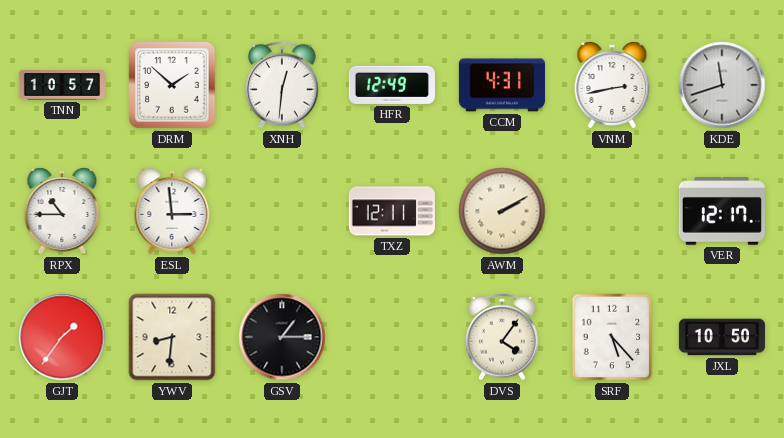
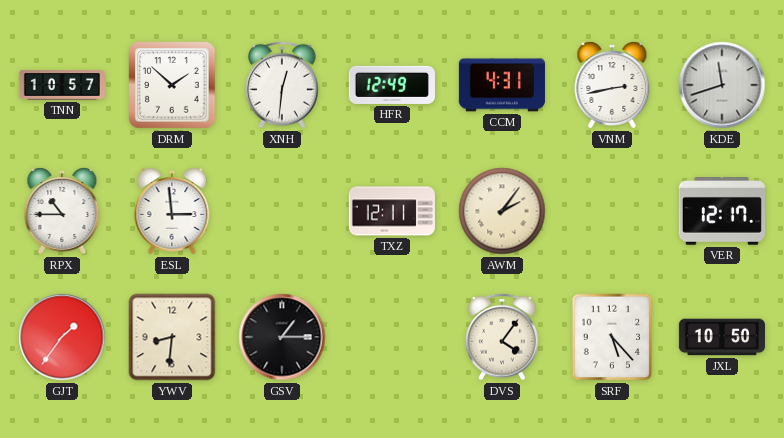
AWM: 2:10 -> 2:06
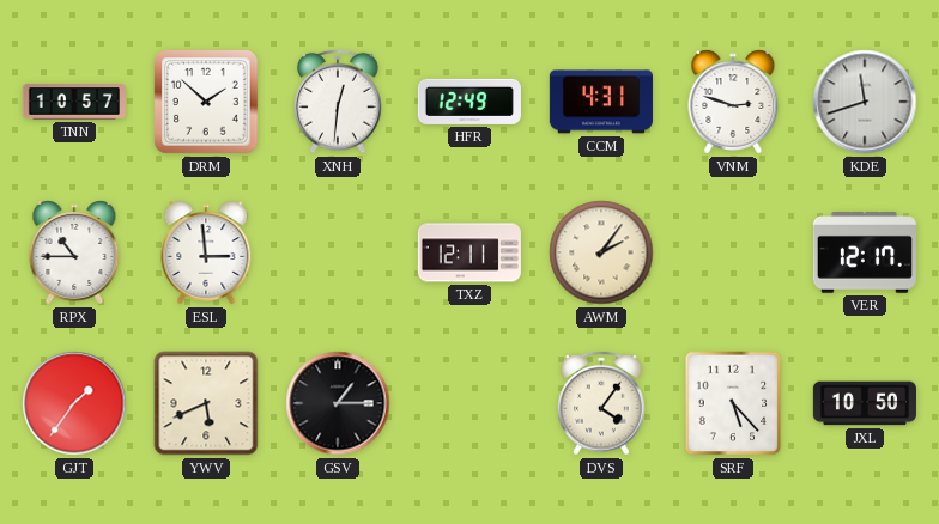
VNM: 2:43 -> 2:48
YWV: 8:31 -> 5:41
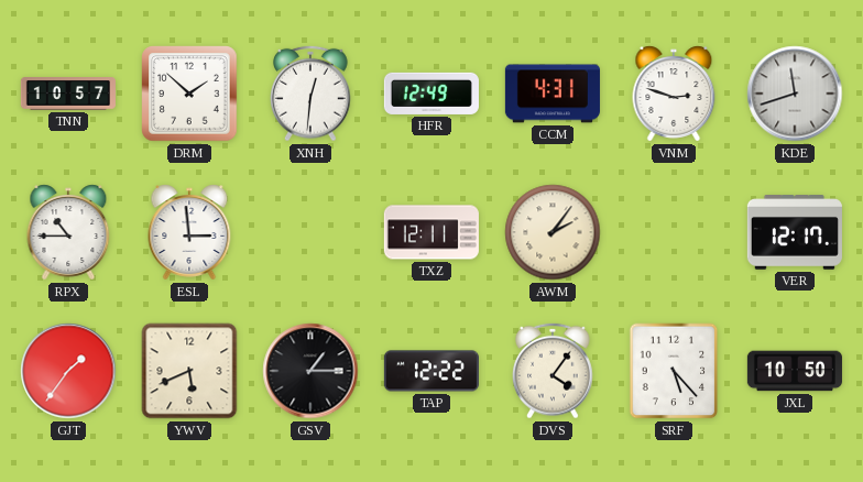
TAP: none -> 12:22
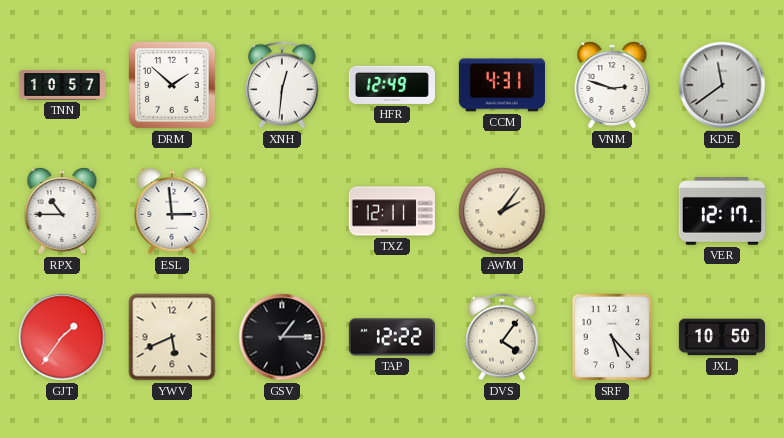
KDE: 11:42 -> 11:39
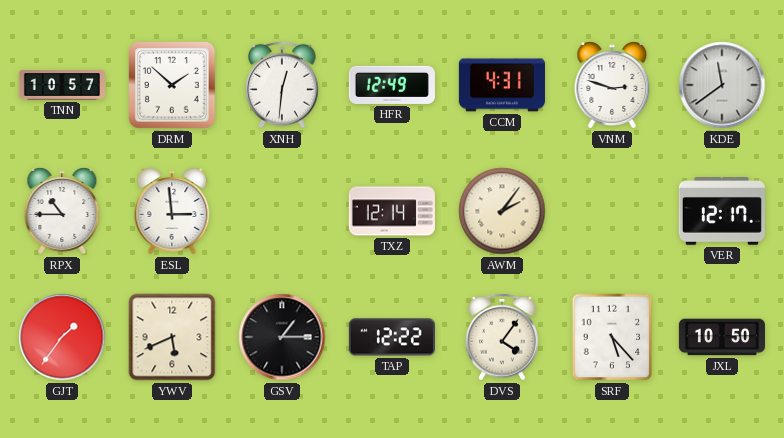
TXZ: 12:11 -> 12:14
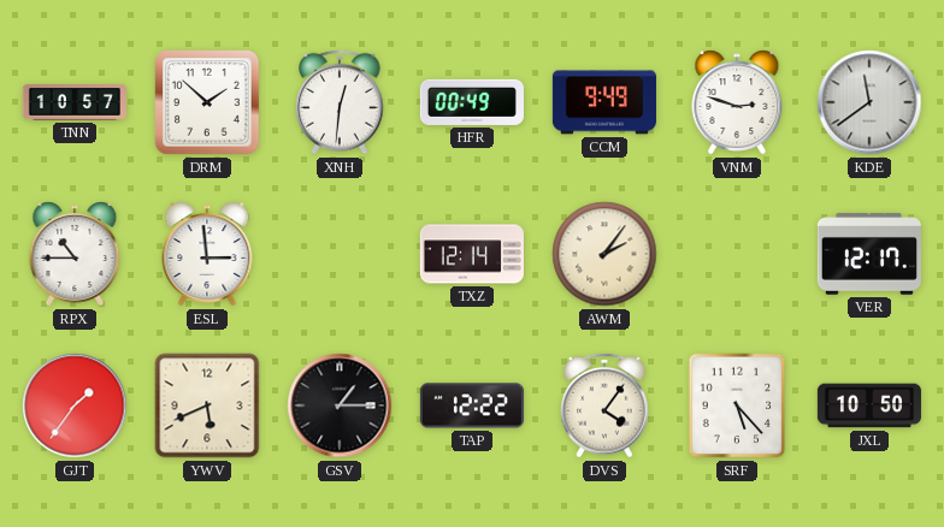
HFR: 12:49 -> 00:49
CCM: 4:31 -> 9:49
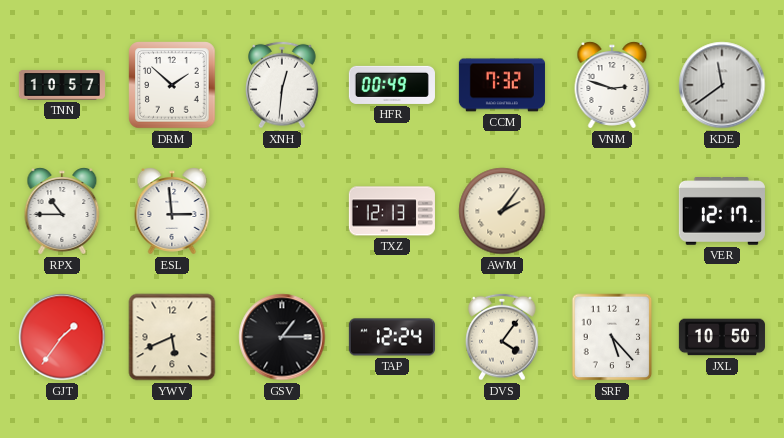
CCM: 9:49 -> 7:32
TXZ: 12:14 -> 12:13
TAP: 12:22 -> 12:24
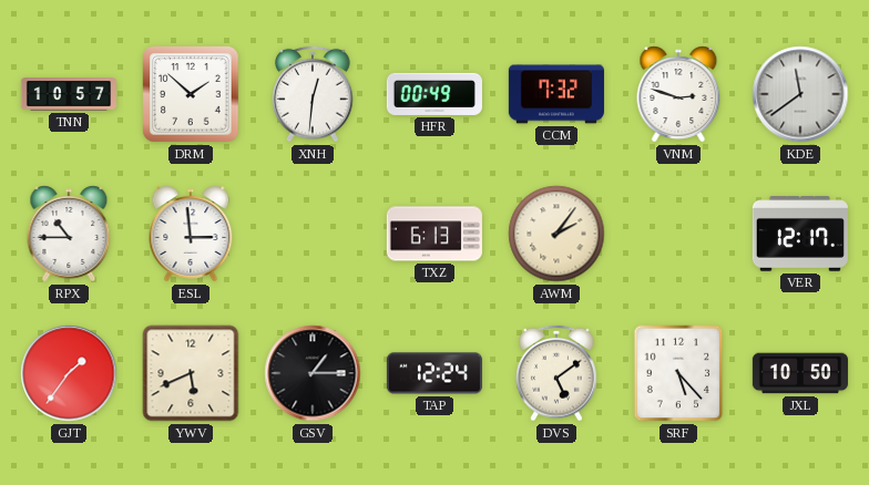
TXZ: 12:13 -> 6:13
DVS: 4:06 -> 5:09
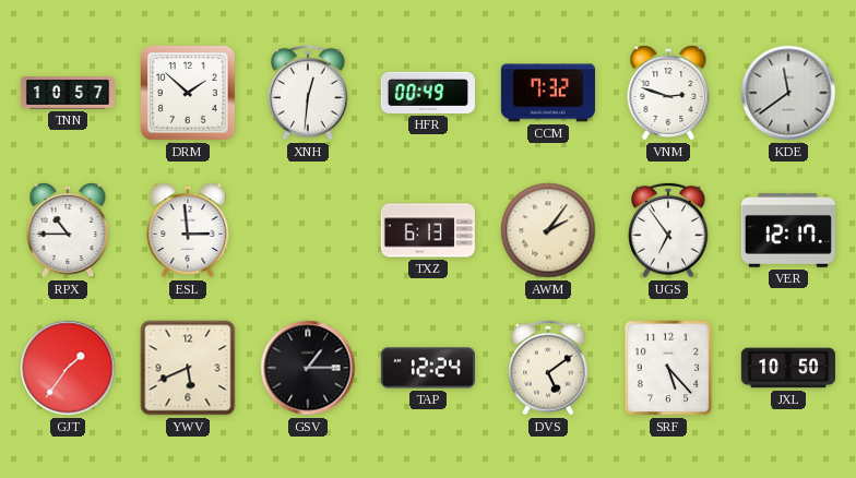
UGS: none -> 6:54
